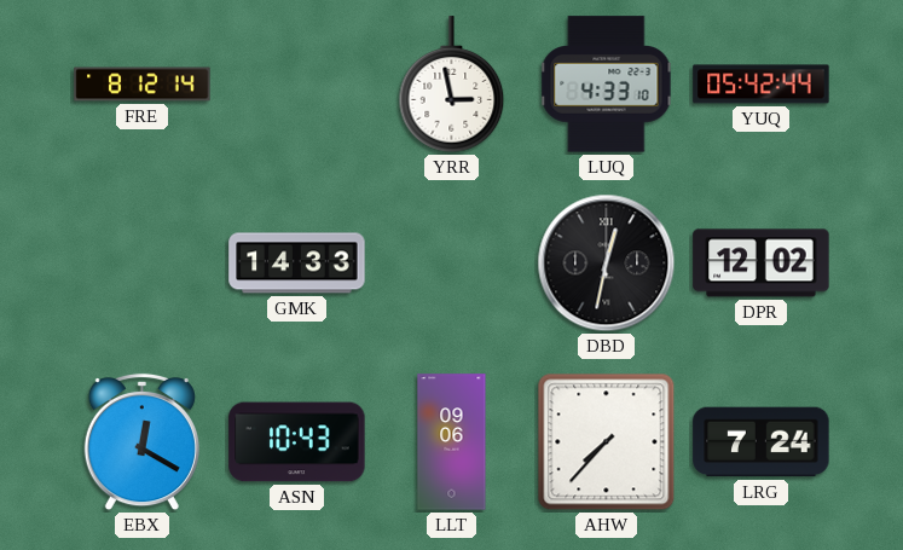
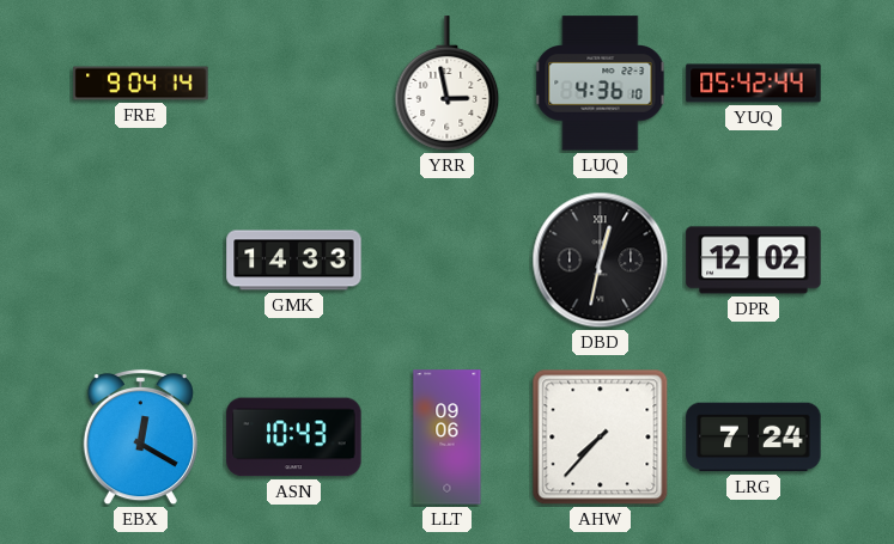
FRE: 8:12 -> 9:04
LUQ: 4:33 -> 4:36
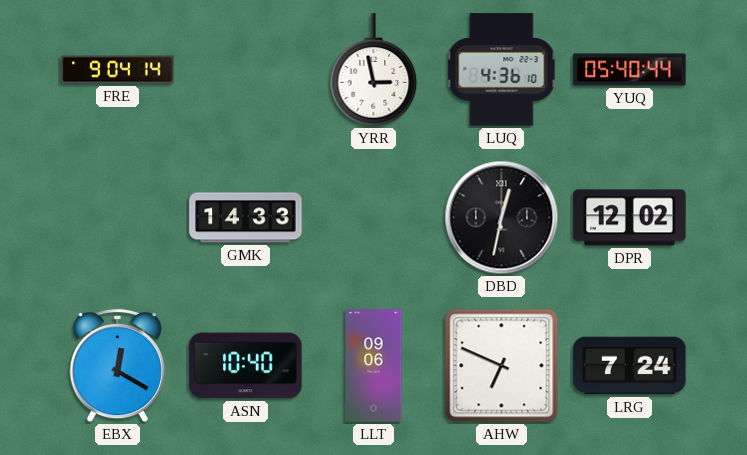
YUQ: 05:42 -> 05:40
ASN: 10:43 -> 10:40
AHW: 7:37 -> 6:49
